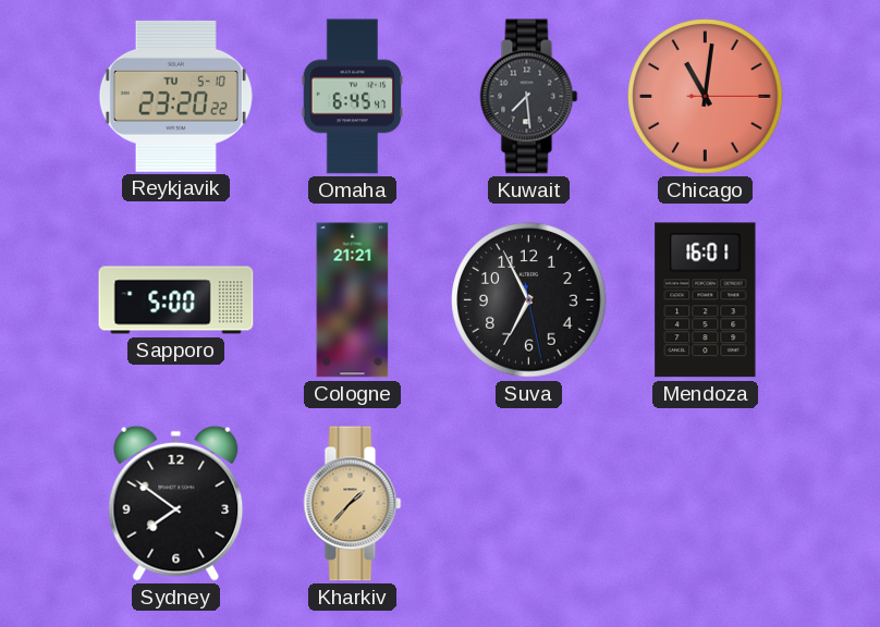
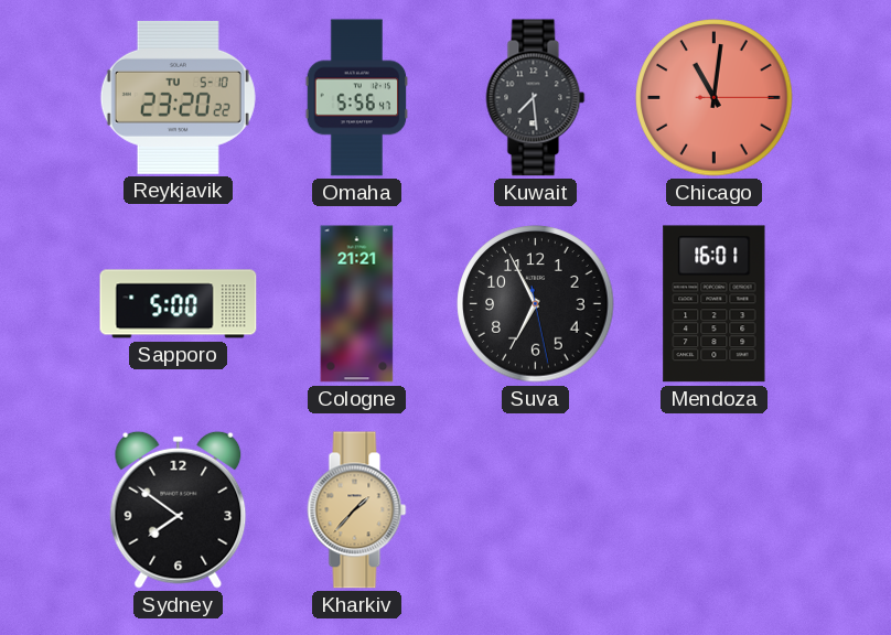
Omaha: 6:45 -> 5:56
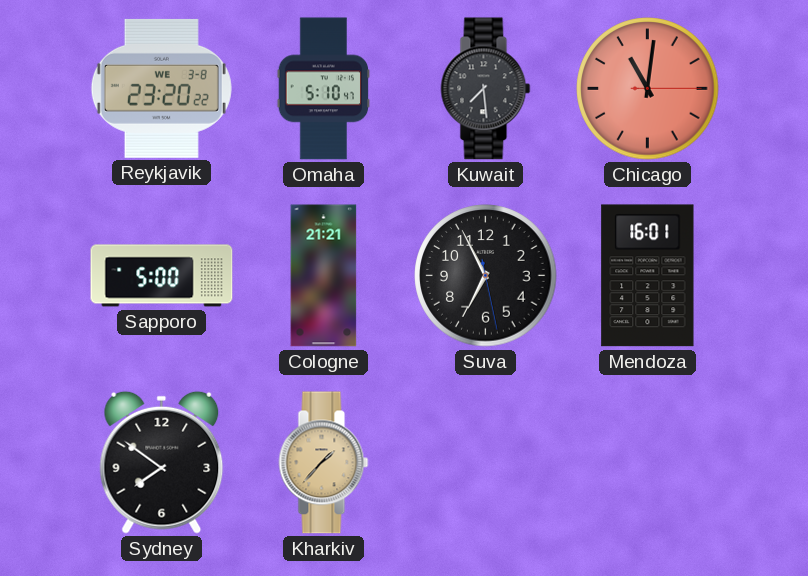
Reykjavik date: TU 5-10 -> WE 3-8
Omaha: 5:56 -> 5:10
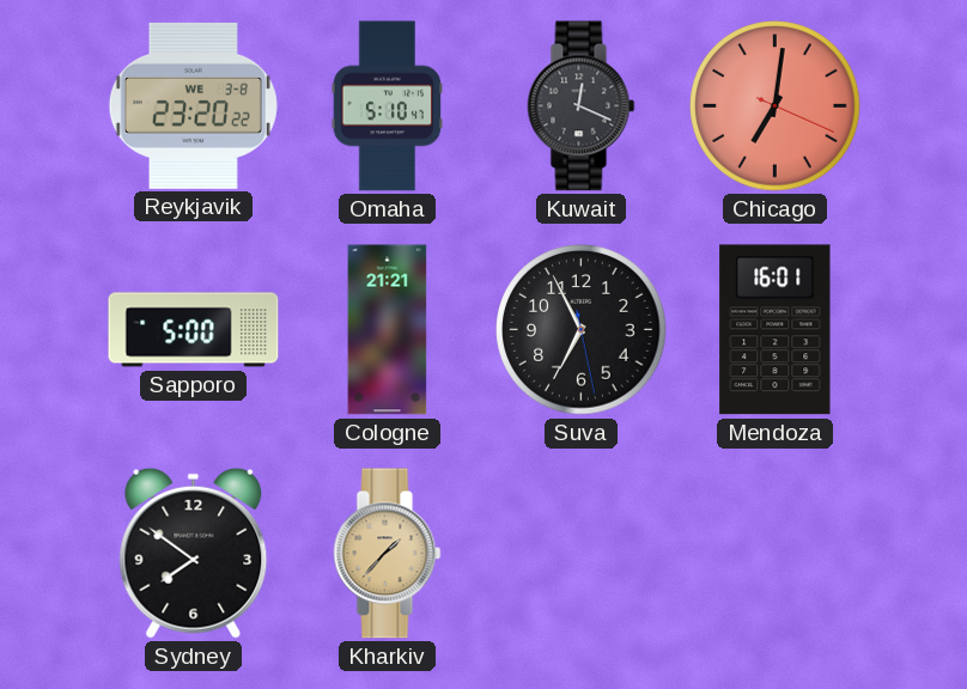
Kuwait: 7:29 -> 12:19
Chicago: 11:01 -> 7:01
